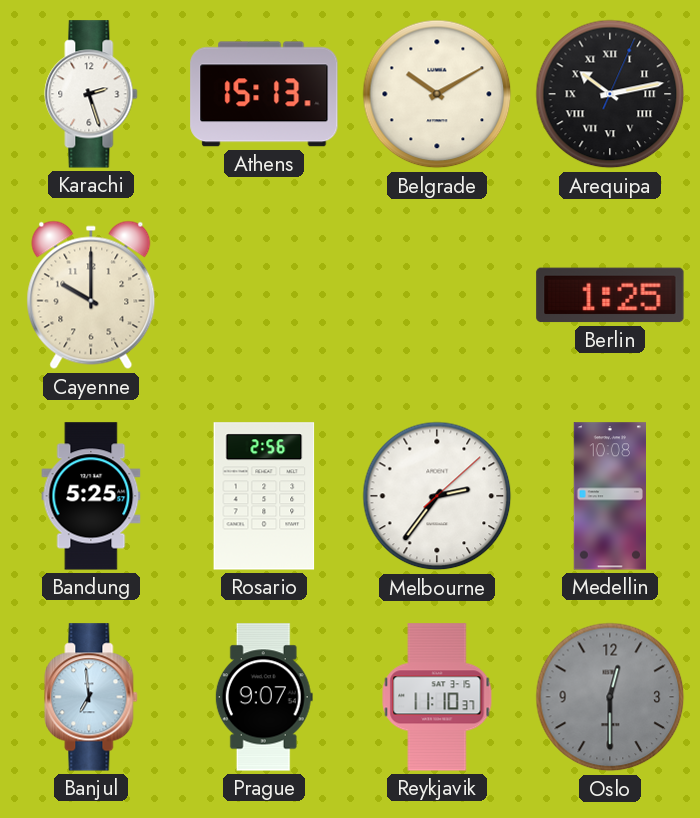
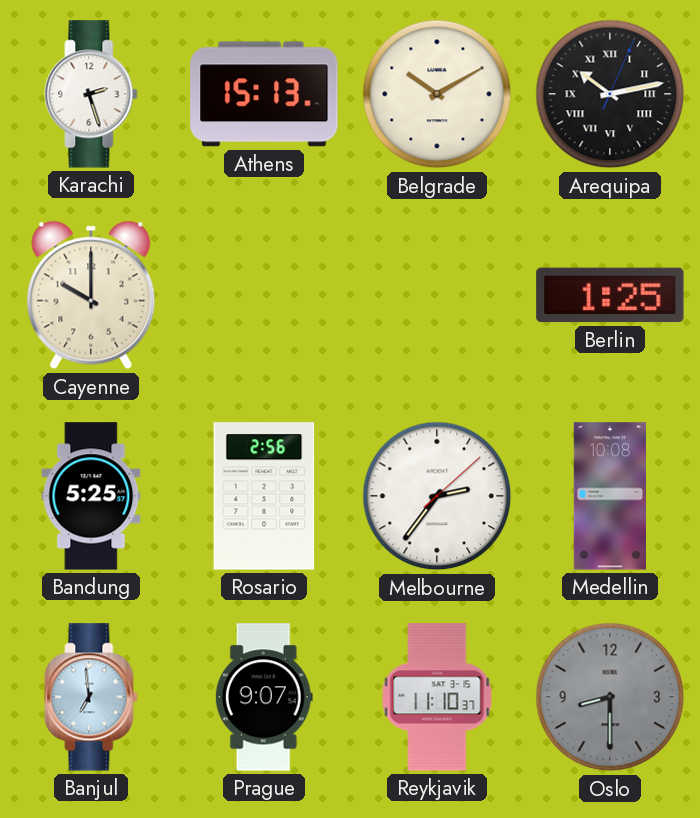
Oslo: 12:30 -> 8:30
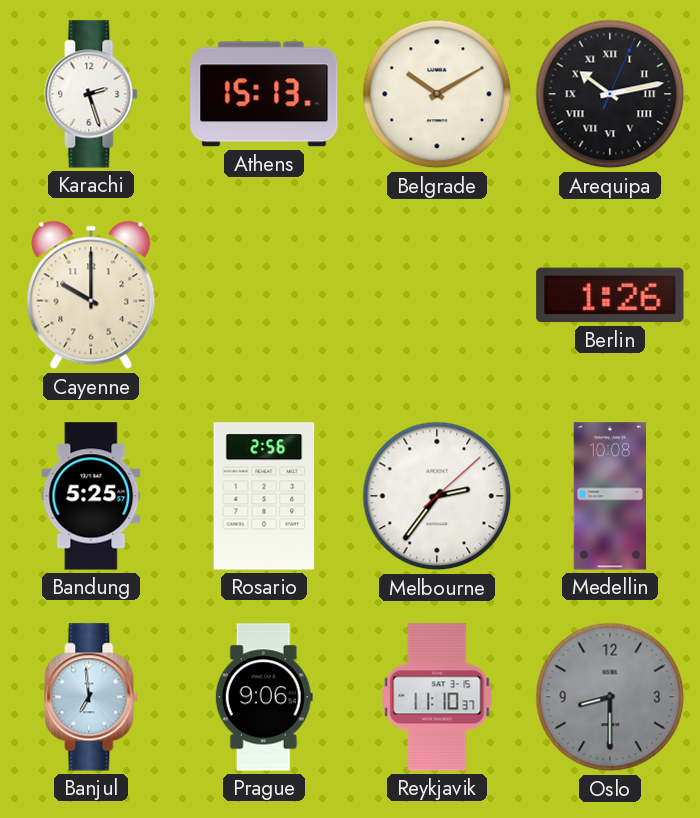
Berlin: 1:25 -> 1:26
Prague: 9:07 -> 9:06
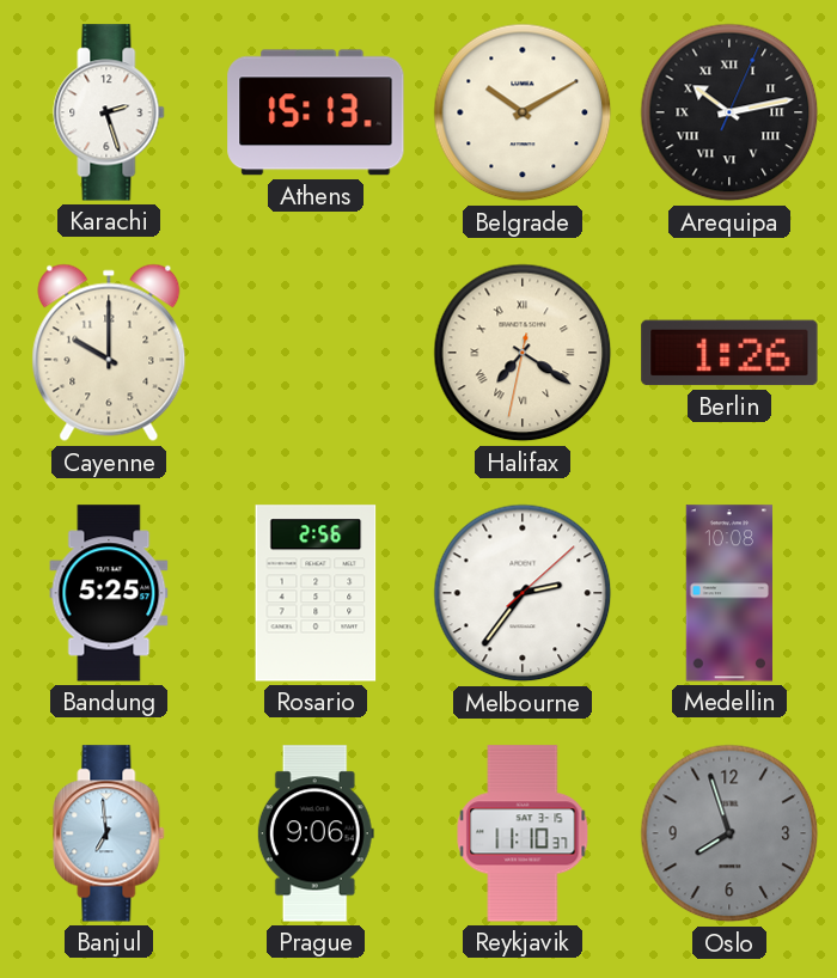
Halifax: none -> 7:20
Oslo: 8:30 -> 7:57
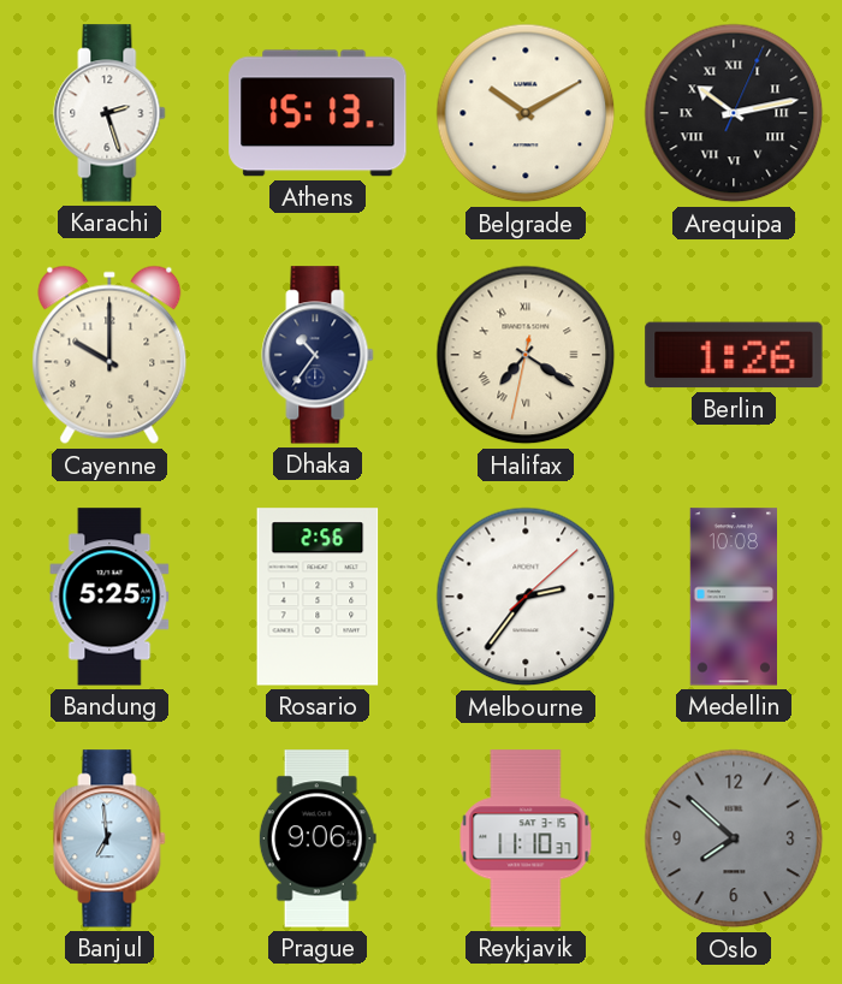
Dhaka: none -> 10:36
Oslo: 7:57 -> 7:52
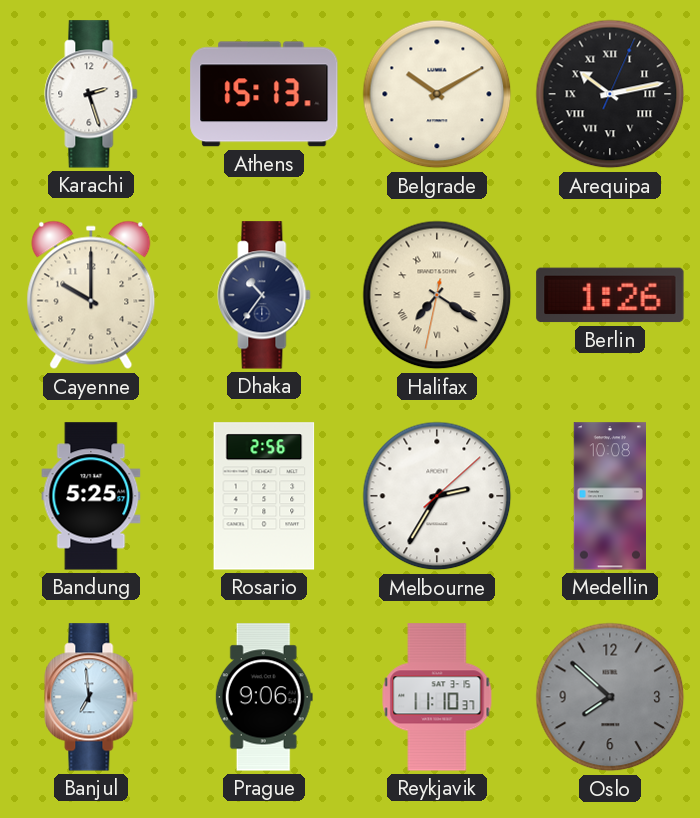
Melbourne: 2:36 -> 2:35
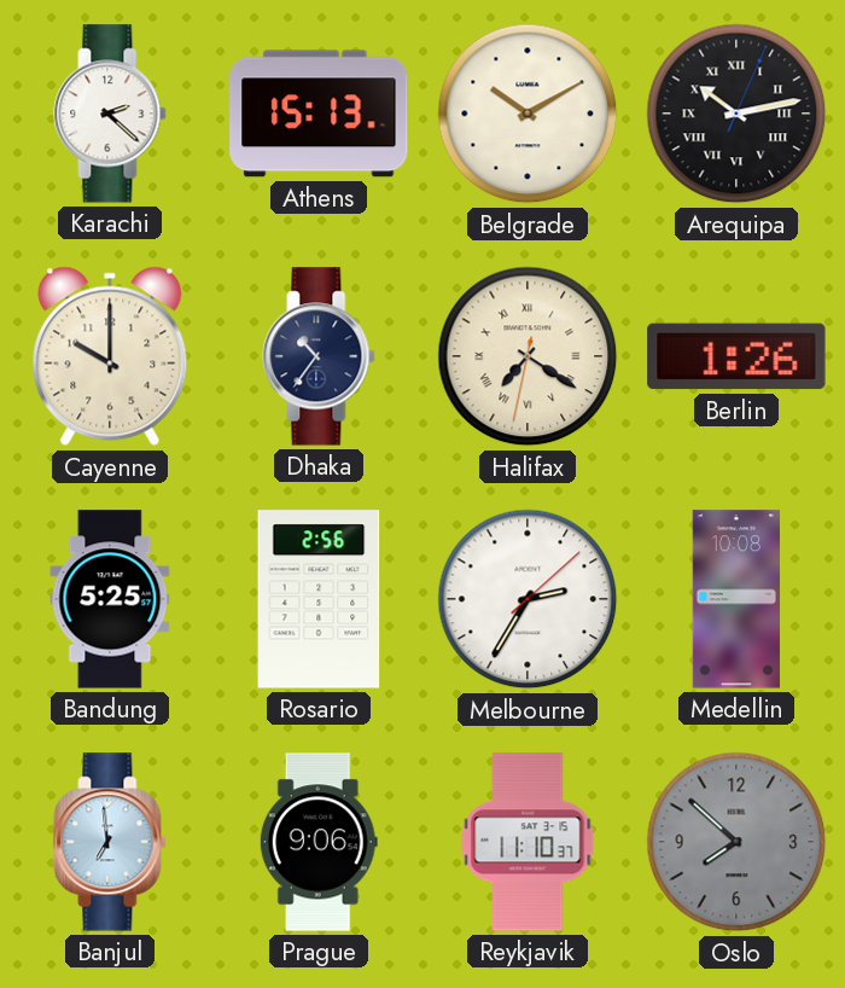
Karachi: 2:27 -> 2:22
